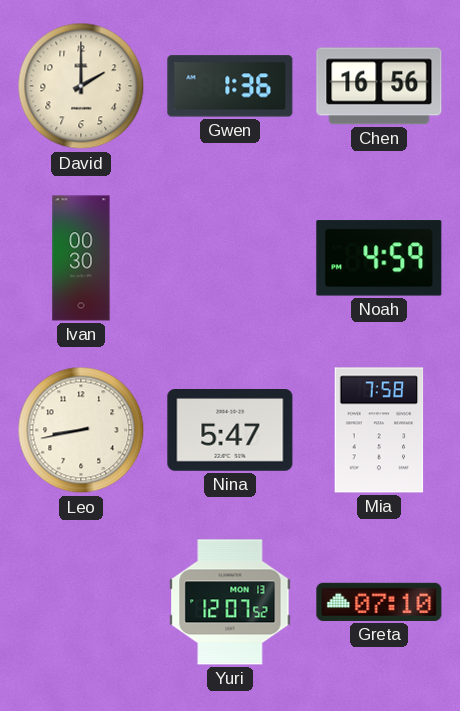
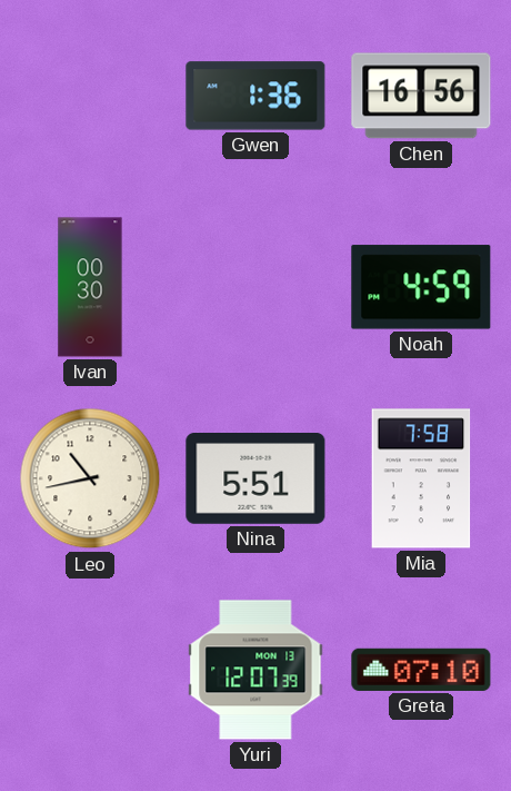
David: 2:00 -> none
Leo: 8:43 -> 10:43
Nina: 5:47 -> 5:51
Yuri: 12:07:52 -> 12:07:39
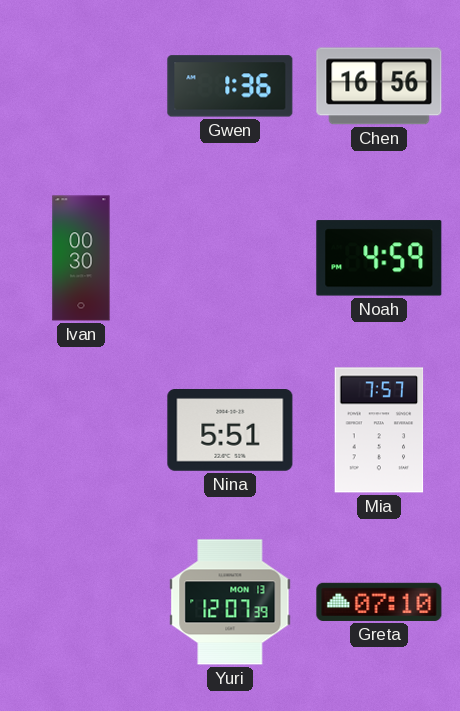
Leo: 10:43 -> none
Mia: 7:58 -> 7:57
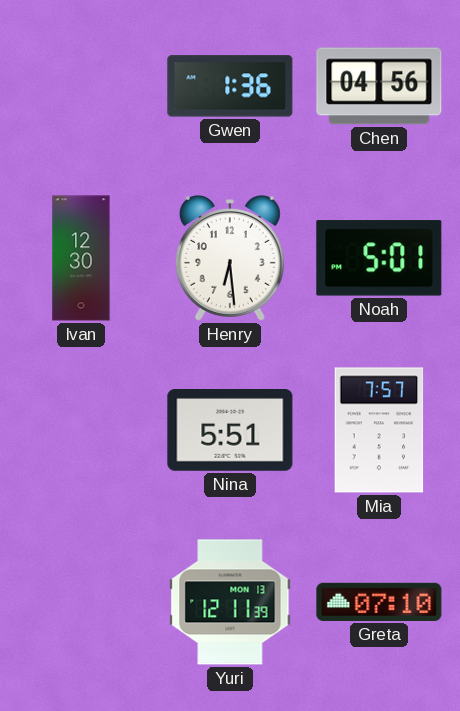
Chen: 16:56 -> 04:56
Ivan: 00:30 -> 12:30
Henry: none -> 6:29
Noah: 4:59 -> 5:01
Yuri: 12:07 -> 12:11
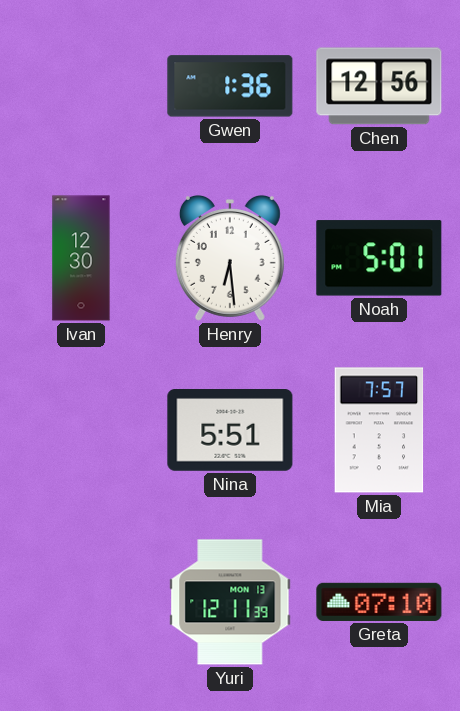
Chen: 04:56 -> 12:56
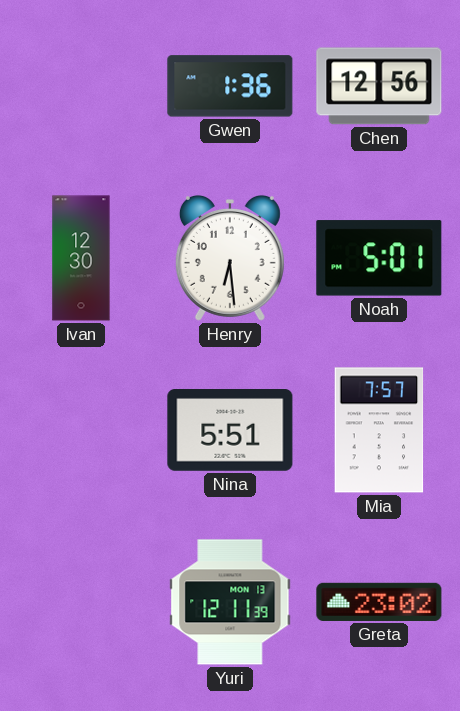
Greta: 07:10 -> 23:02
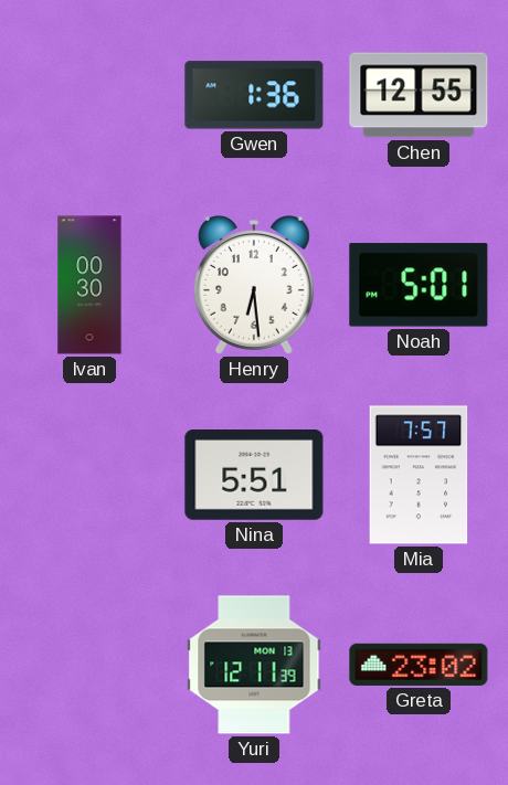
Chen: 12:56 -> 12:55
Ivan: 12:30 -> 00:30
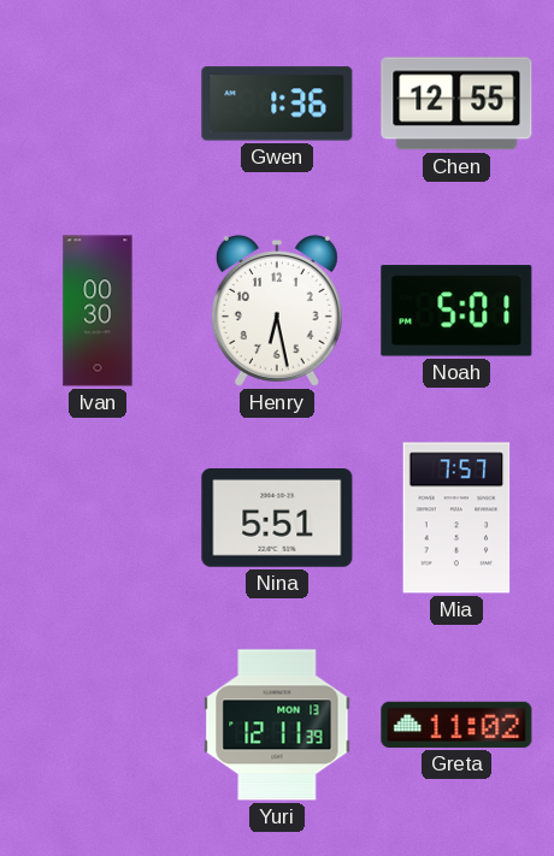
Henry: 6:29 -> 6:28
Greta: 23:02 -> 11:02
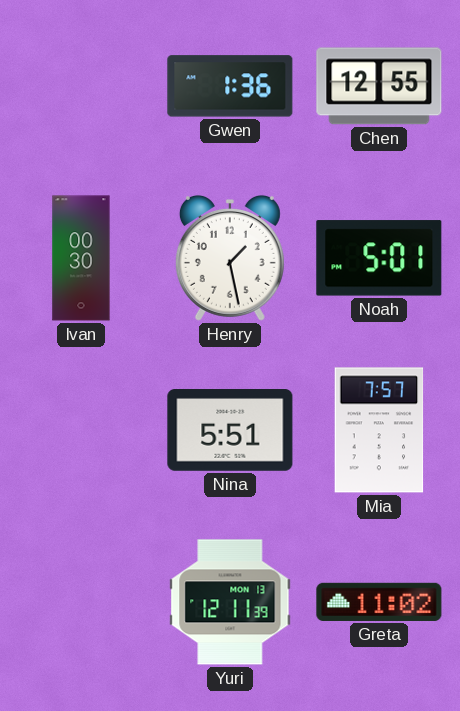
Henry: 6:28 -> 1:28
